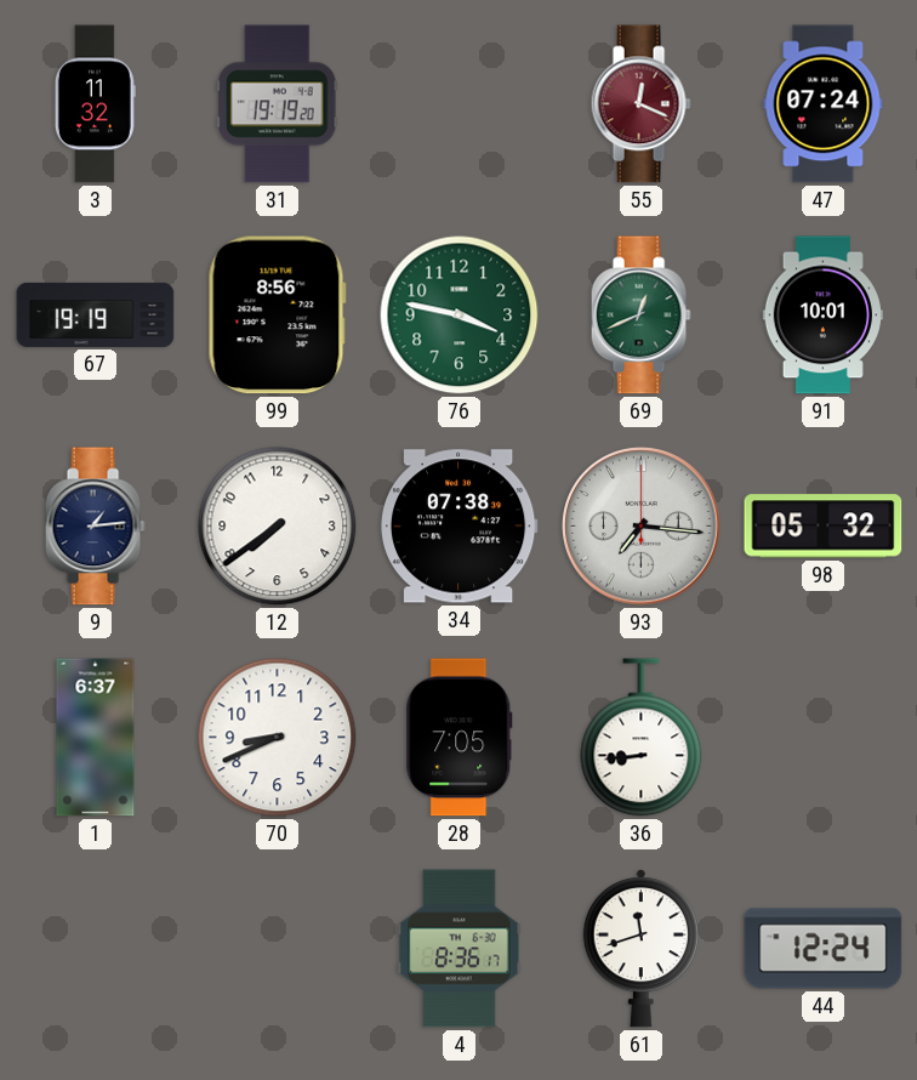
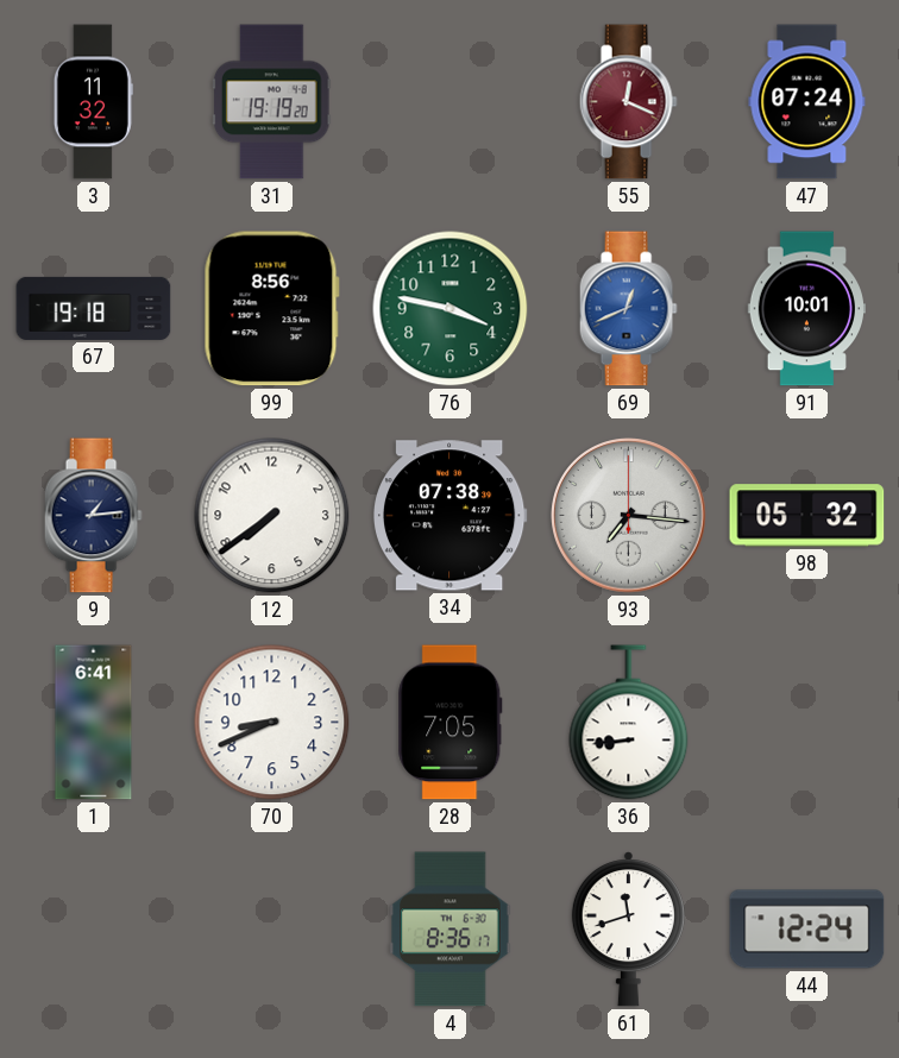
67: 19:19 -> 19:18
69 dial: green -> blue
1: 6:37 -> 6:41
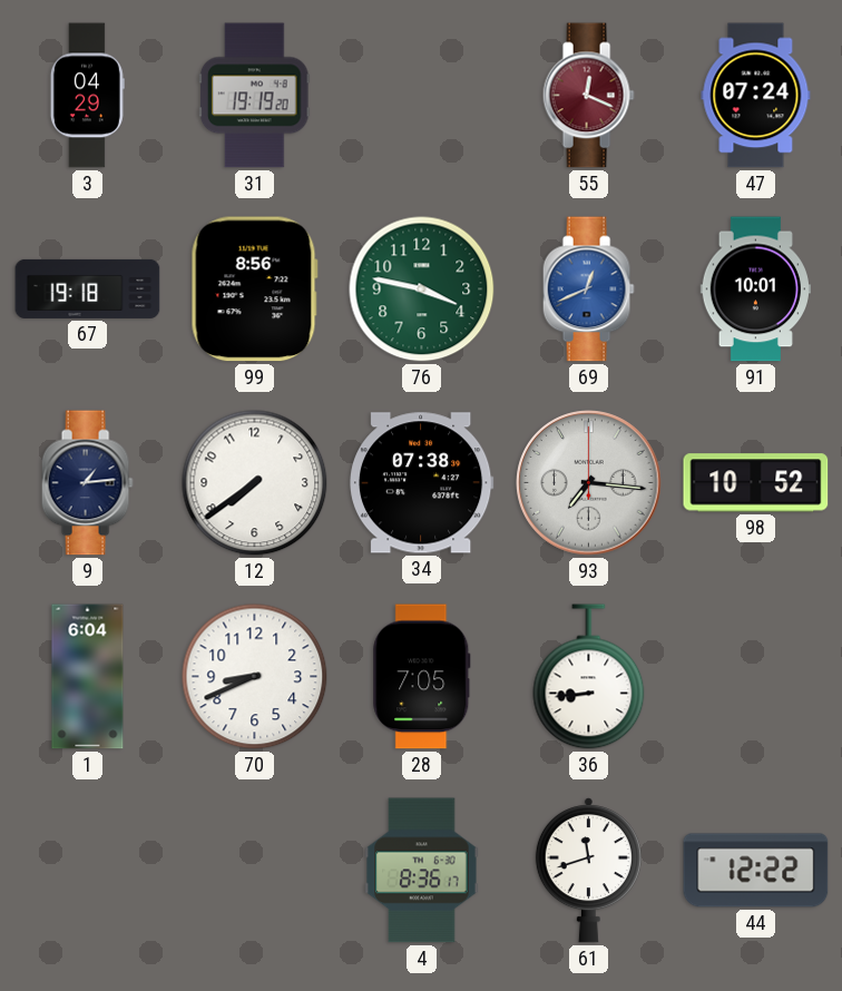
3: 11:32 -> 04:29
98: 05:32 -> 10:52
1: 6:41 -> 6:04
44: 12:24 -> 12:22
